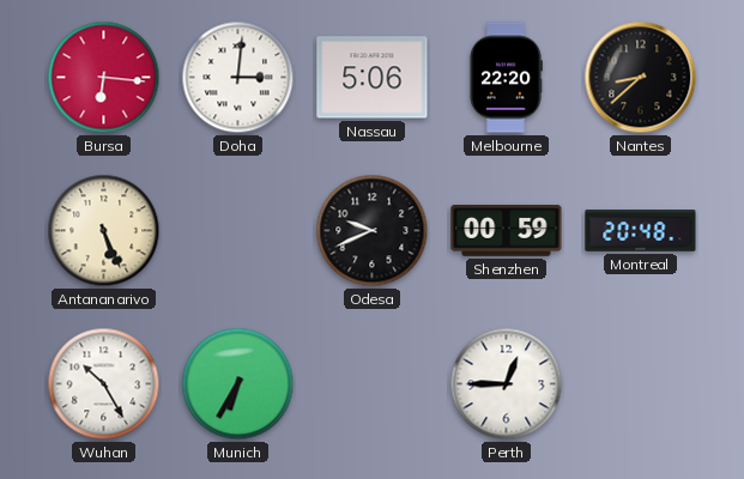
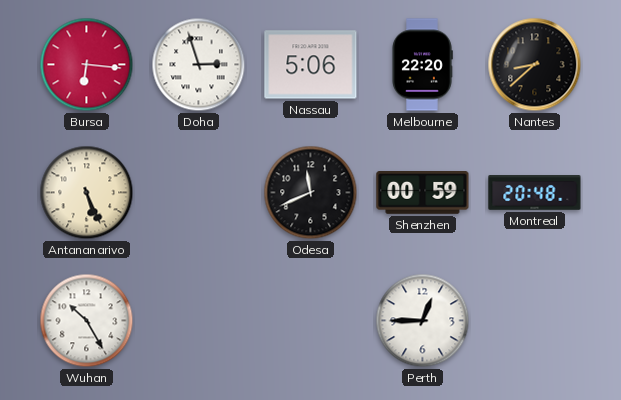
Doha: 3:01 -> 2:57
Odesa: 9:41 -> 11:41
Munich: 6:35 -> none
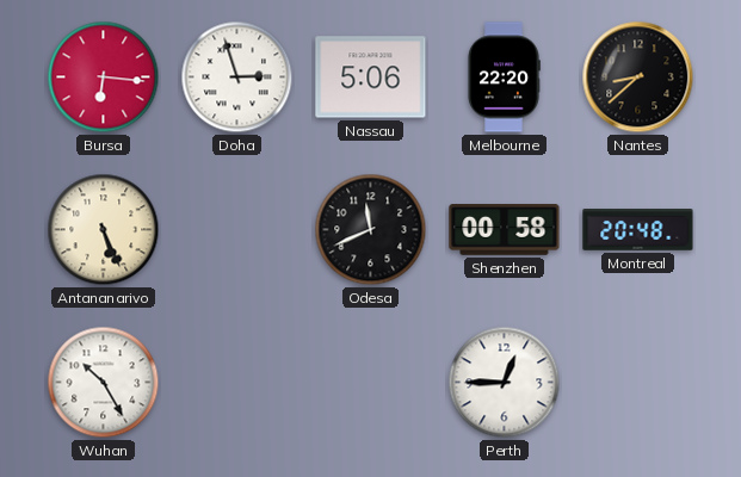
Shenzhen: 00:59 -> 00:58
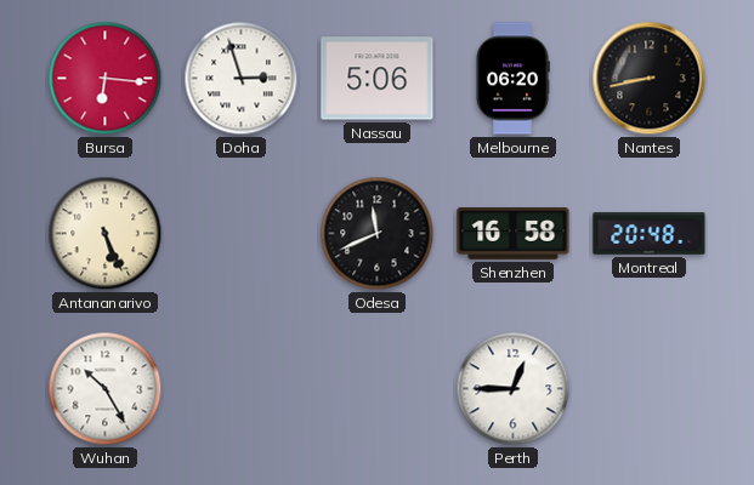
Melbourne: 22:20 -> 06:20
Nantes: 8:38 -> 8:43
Shenzhen: 00:58 -> 16:58
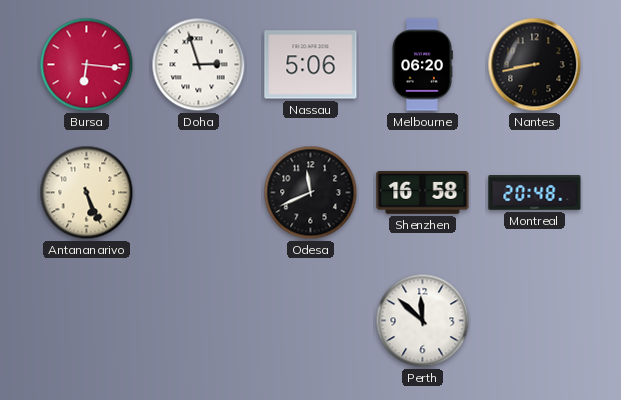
Wuhan: 10:25 -> none
Perth: 12:45 -> 11:52
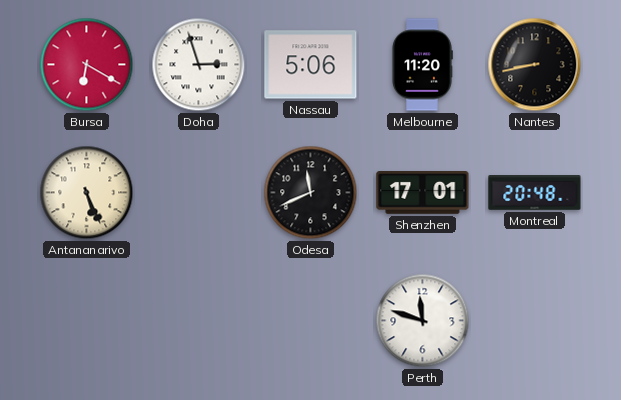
Bursa: 6:16 -> 6:20
Melbourne: 06:20 -> 11:20
Shenzhen: 16:58 -> 17:01
Perth: 11:52 -> 11:48
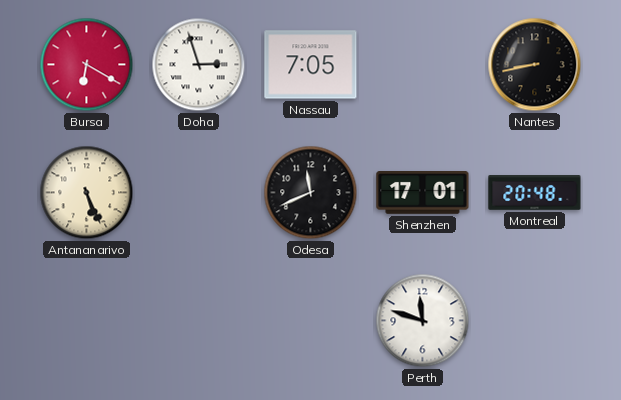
Nassau: 5:06 -> 7:05
Melbourne: 11:20 -> none
